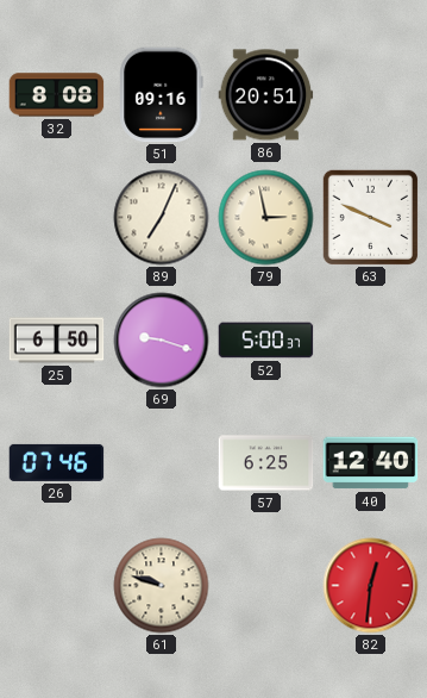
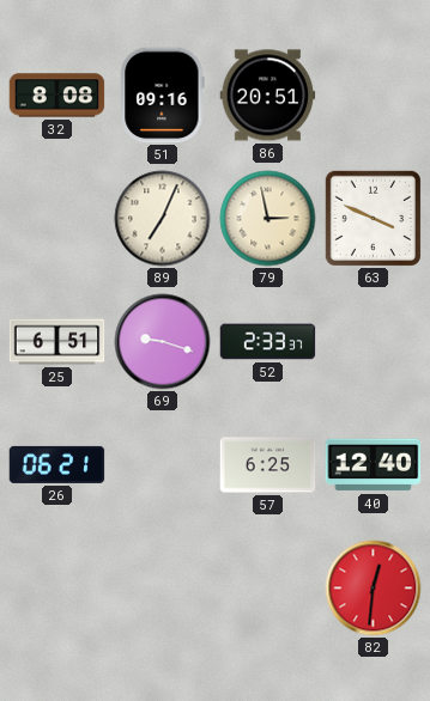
25: 6:50 -> 6:51
52: 5:00 -> 2:33
26: 07:46 -> 06:21
61: 9:48 -> none
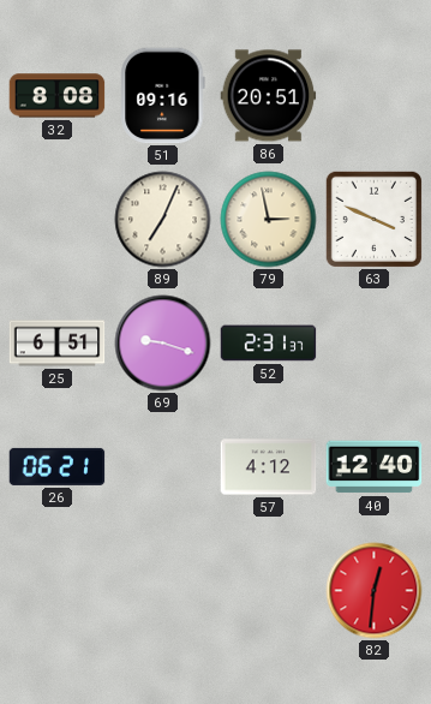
52: 2:33 -> 2:31
57: 6:25 -> 4:12
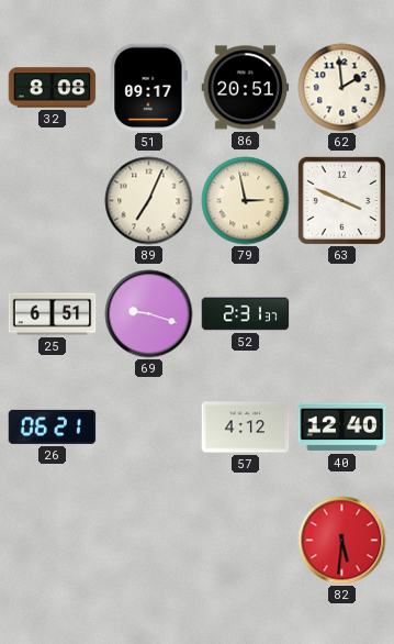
51: 09:16 -> 09:17
62: none -> 1:59
82: 12:31 -> 5:31
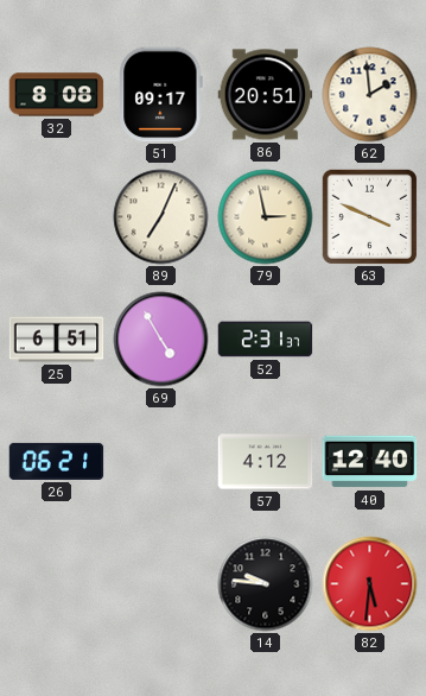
69: 9:18 -> 4:55
14: none -> 9:46
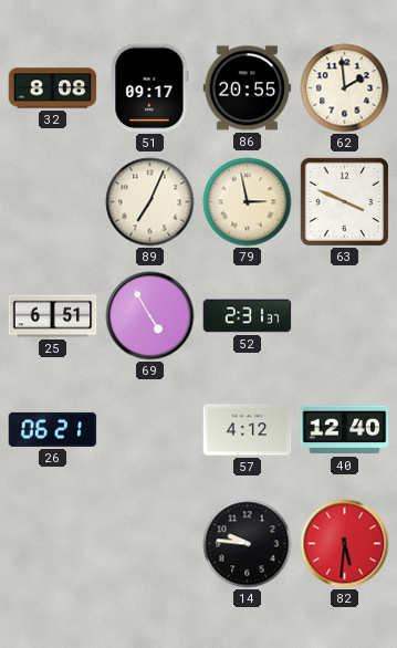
86: 20:51 -> 20:55
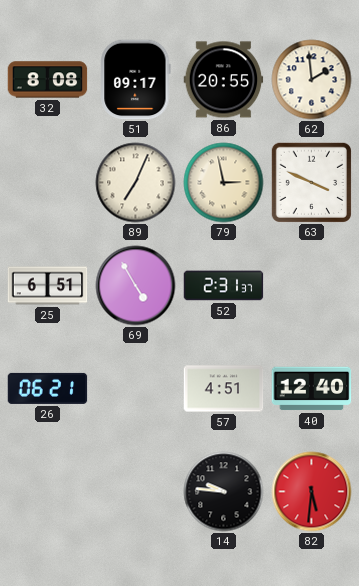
57: 4:12 -> 4:51
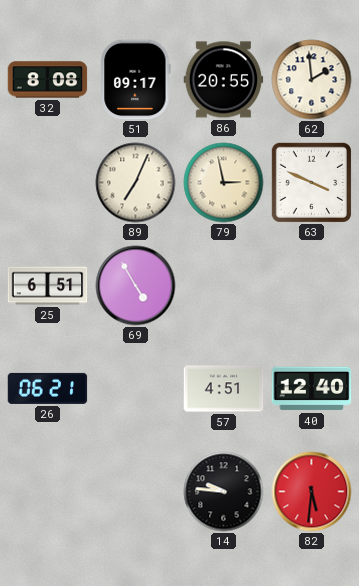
52: 2:31 -> none
